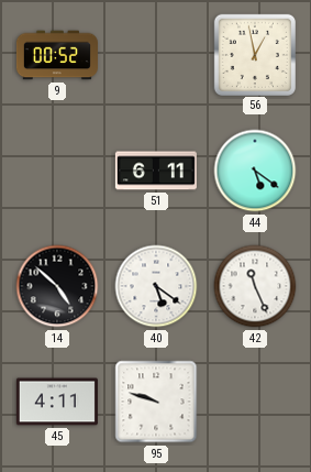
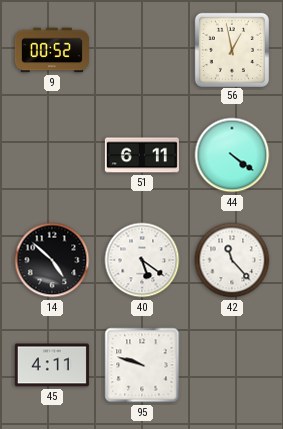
44: 5:21 -> 4:21
42: 11:26 -> 11:23
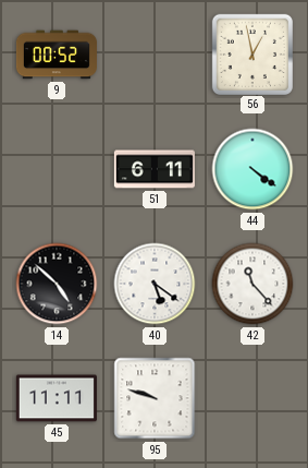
45: 4:11 -> 11:11
